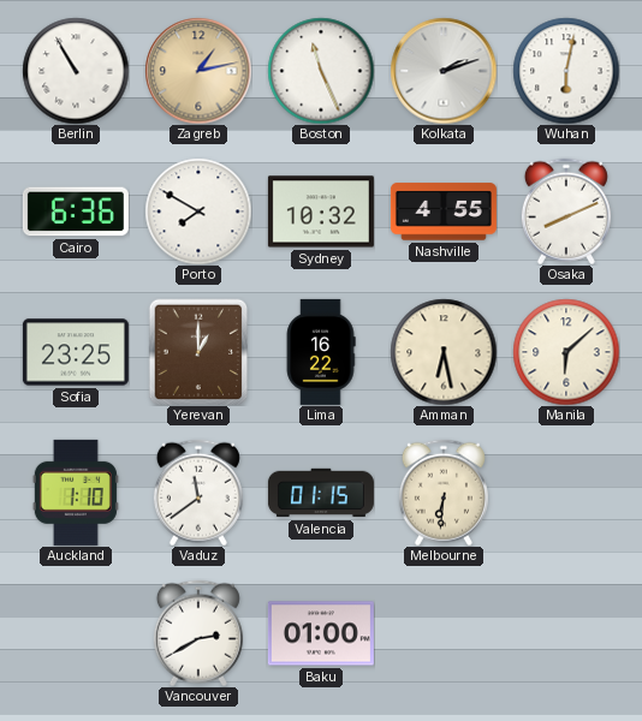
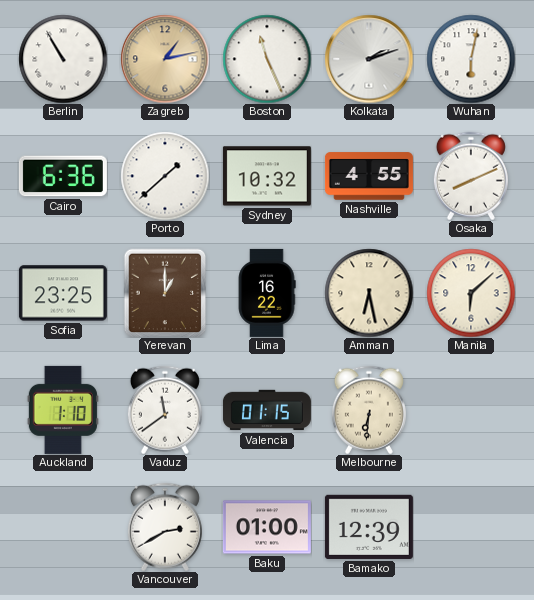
Porto: 7:50 -> 1:38
Bamako: none -> 12:39
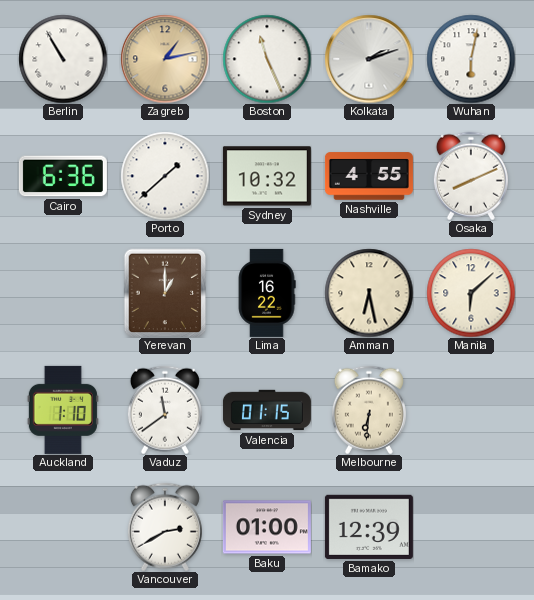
Sofia: 23:25 -> none
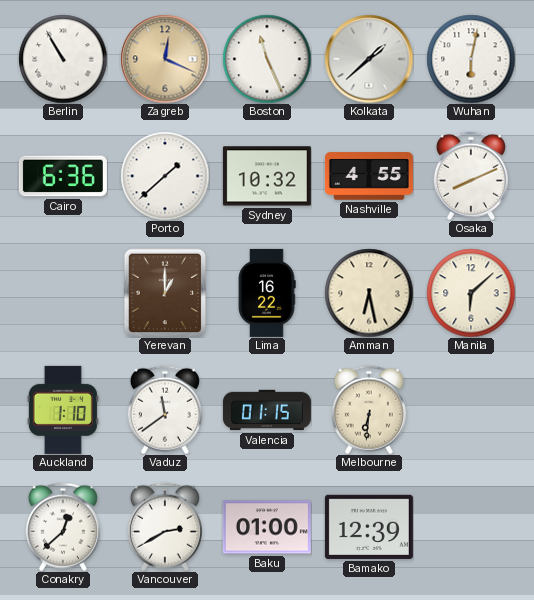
Zagreb: 1:13 -> 12:19
Kolkata: 2:12 -> 1:38
Conakry: none -> 12:38
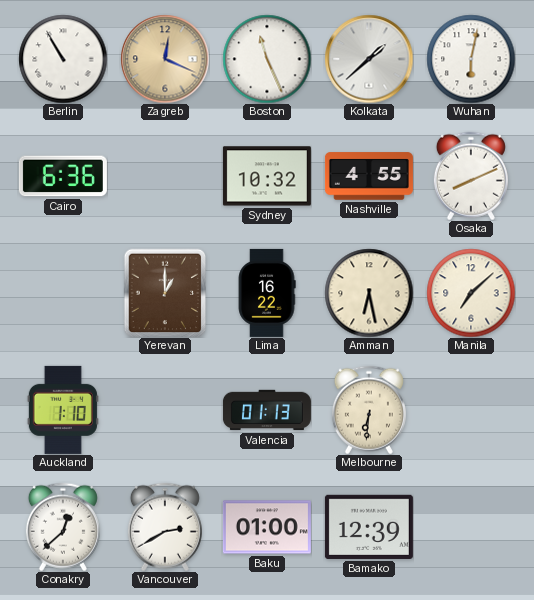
Porto: 1:38 -> none
Manila: 6:08 -> 7:08
Vaduz: 11:39 -> none
Valencia: 01:15 -> 01:13
